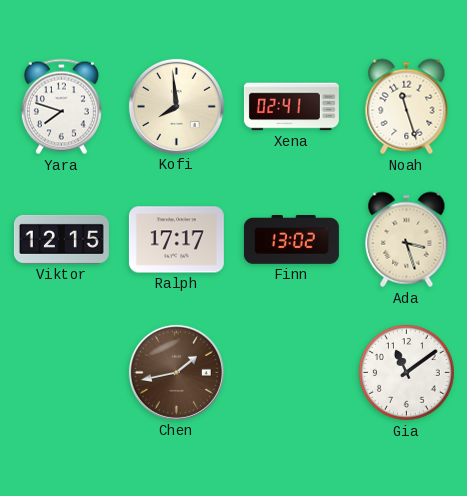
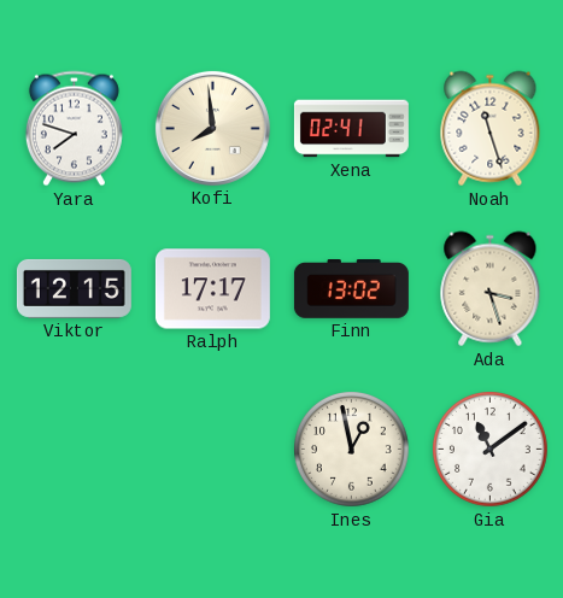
Chen: 1:43 -> none
Ines: none -> 12:58
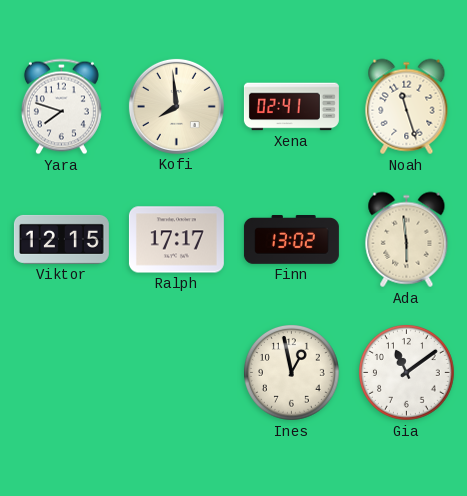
Ada: 3:27 -> 5:59
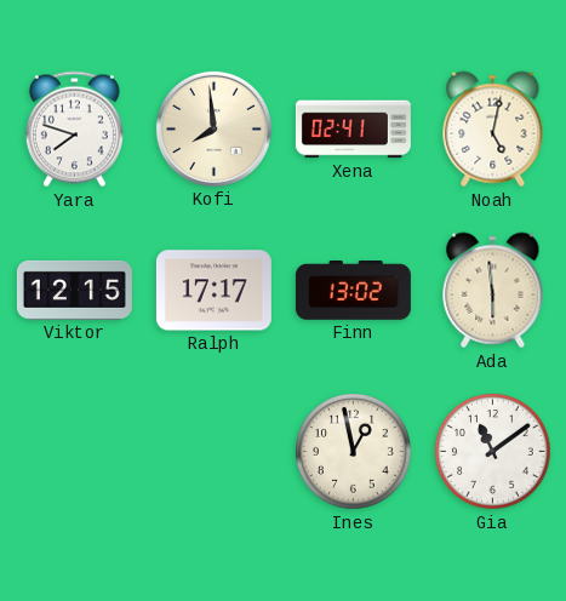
Noah: 11:27 -> 5:02
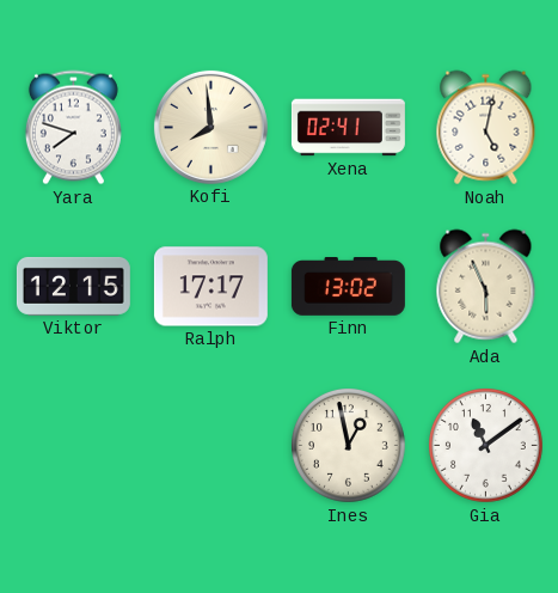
Ada: 5:59 -> 5:56
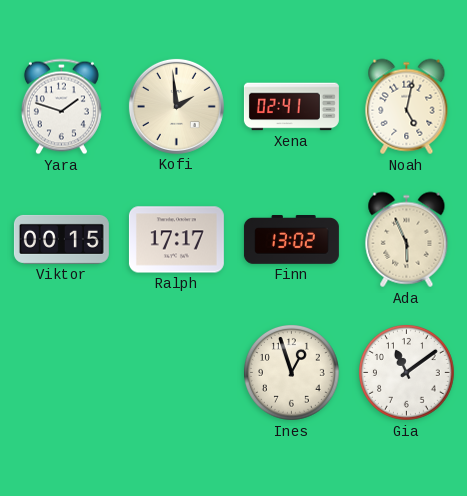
Yara: 7:48 -> 1:48
Kofi: 7:59 -> 1:59
Viktor: 12:15 -> 00:15
Ines: 12:58 -> 12:57
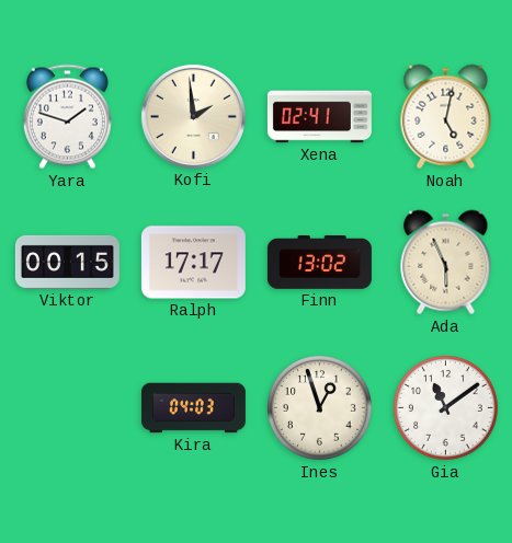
Kira: none -> 04:03
